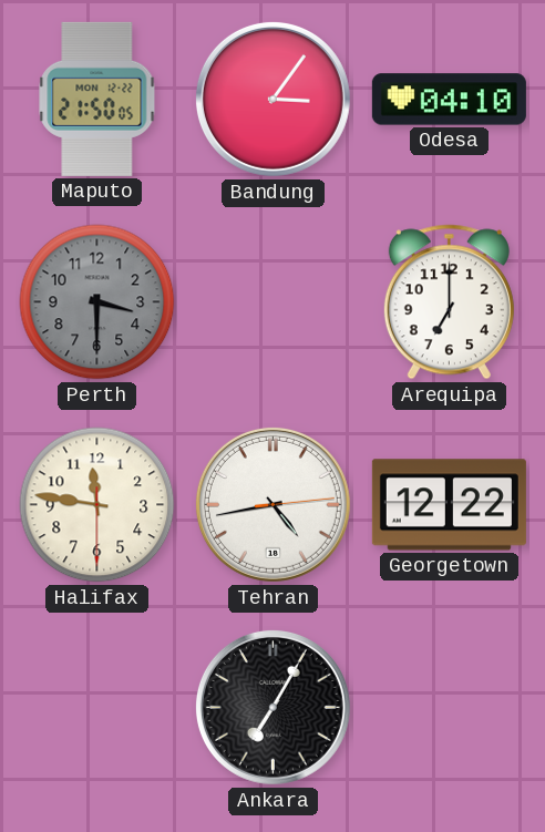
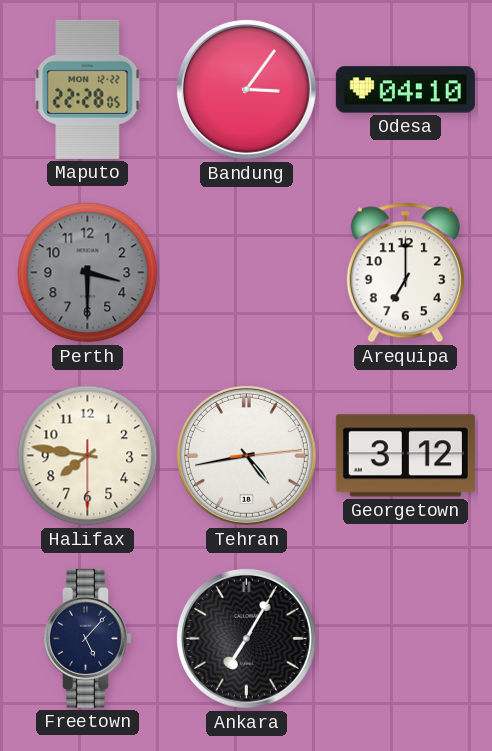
Maputo: 21:50 -> 22:28
Halifax: 11:46 -> 7:46
Georgetown: 12:22 -> 3:12
Freetown: none -> 5:07
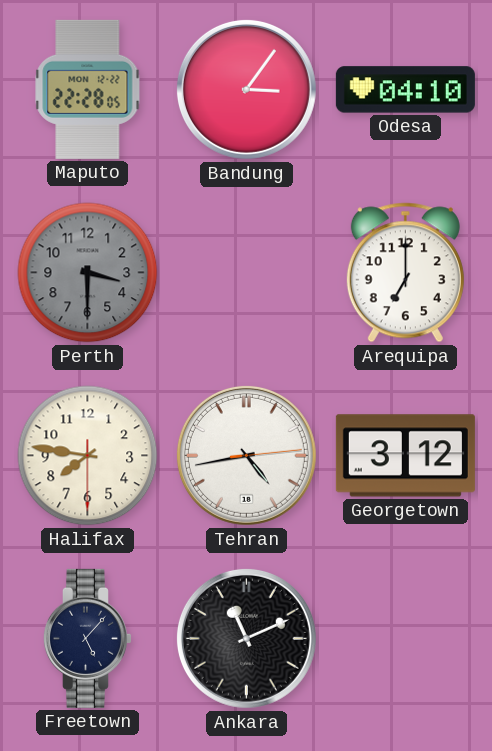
Ankara: 7:05 -> 11:11
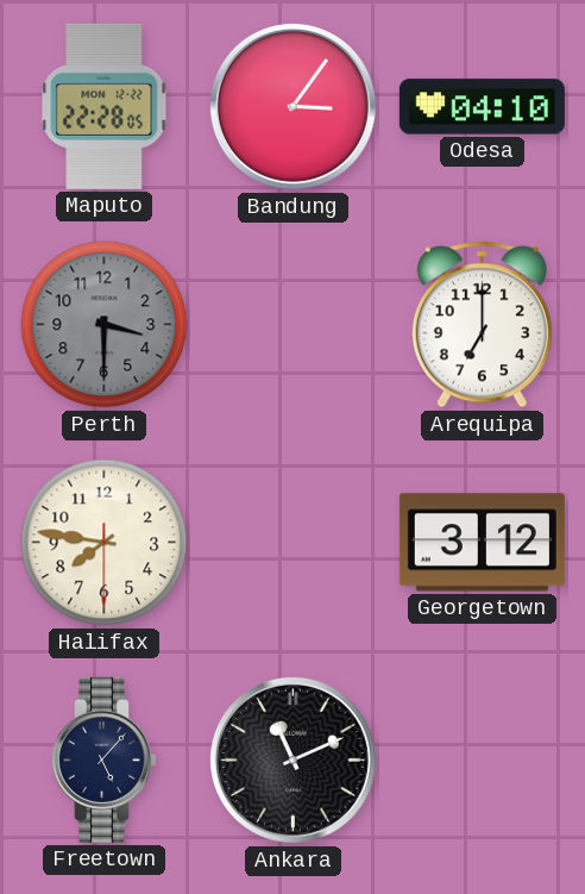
Tehran: 4:43 -> none
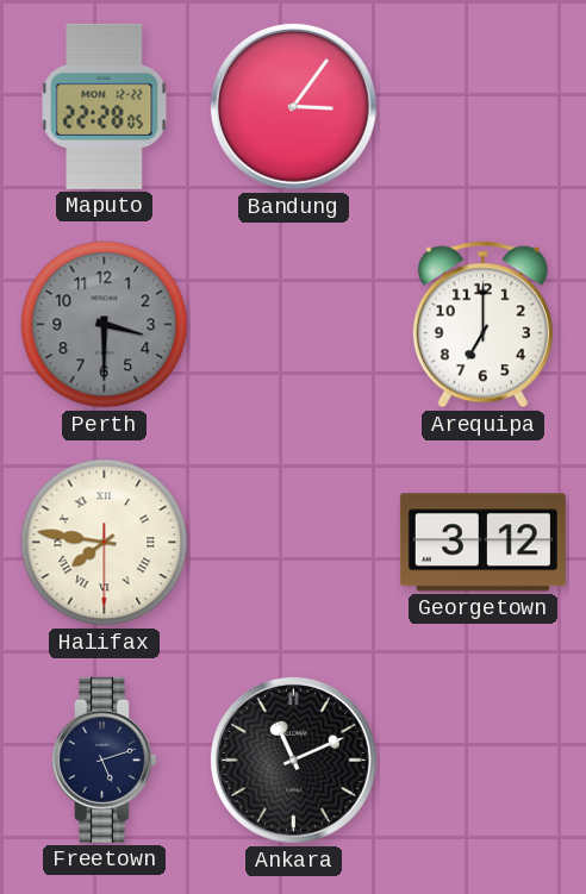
Odesa: 04:10 -> none
Halifax numerals: Arabic -> Roman
Freetown: 5:07 -> 5:12
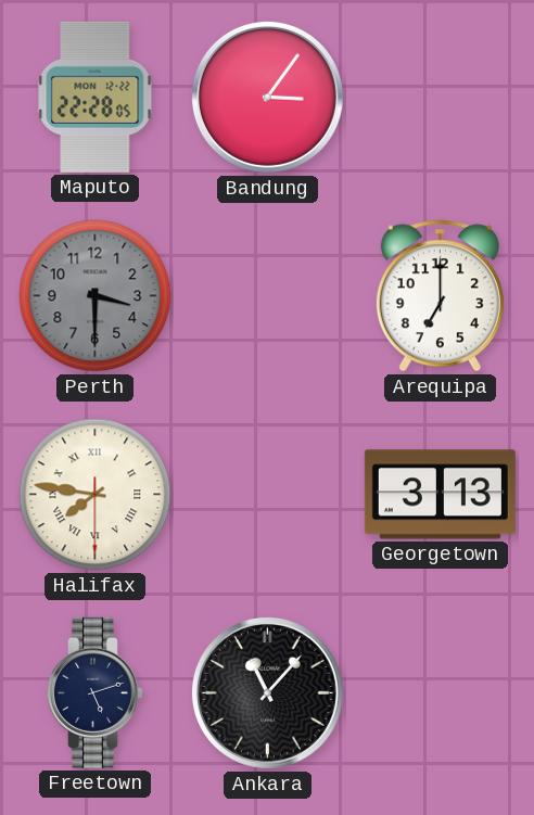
Georgetown: 3:12 -> 3:13
Ankara: 11:11 -> 11:07
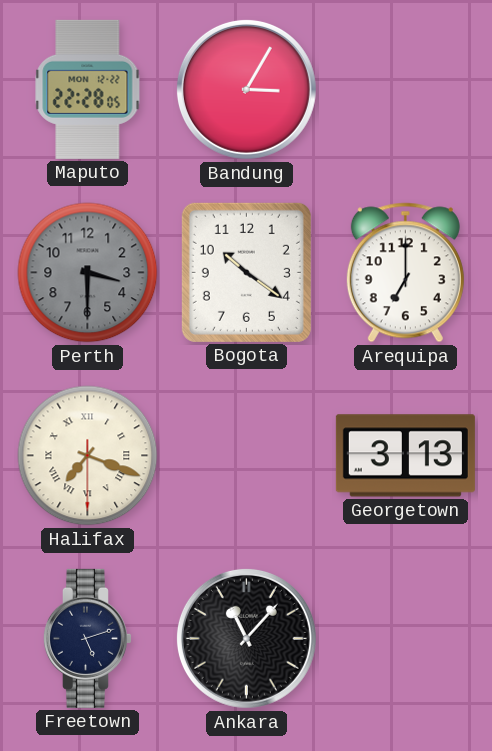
Bandung: 3:06 -> 3:05
Bogota: none -> 10:21
Halifax: 7:46 -> 7:18
